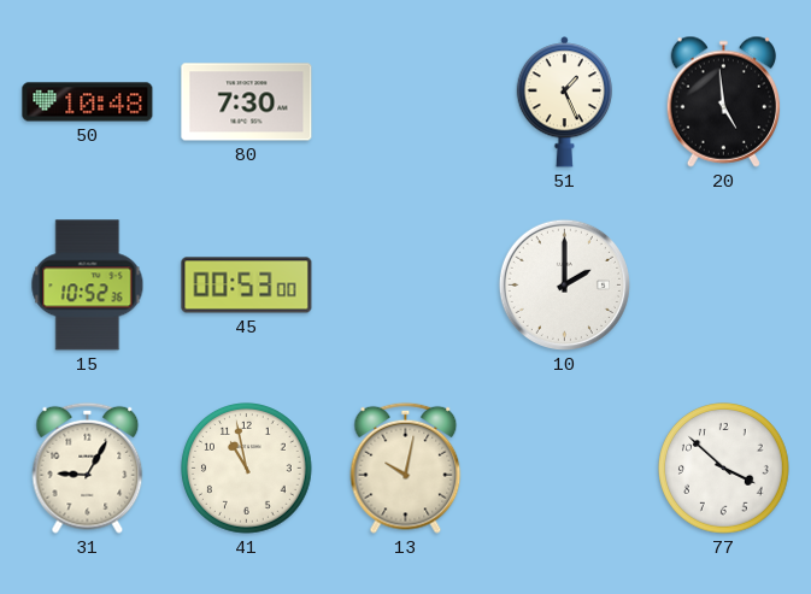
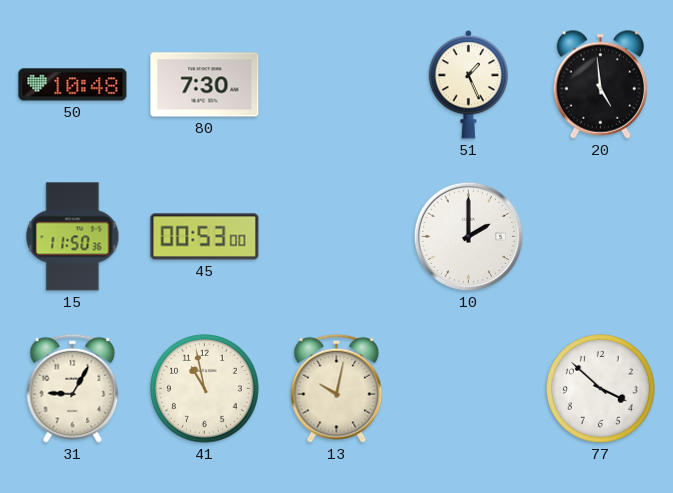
15: 10:52 -> 11:50
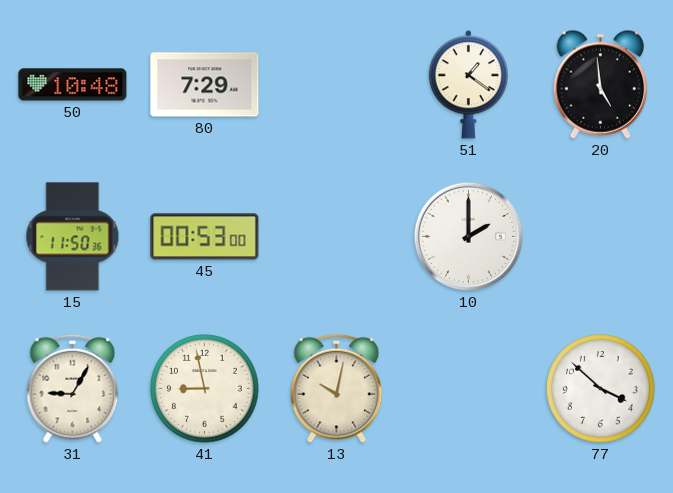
80: 7:30 -> 7:29
51: 1:26 -> 1:21
41: 10:58 -> 8:58
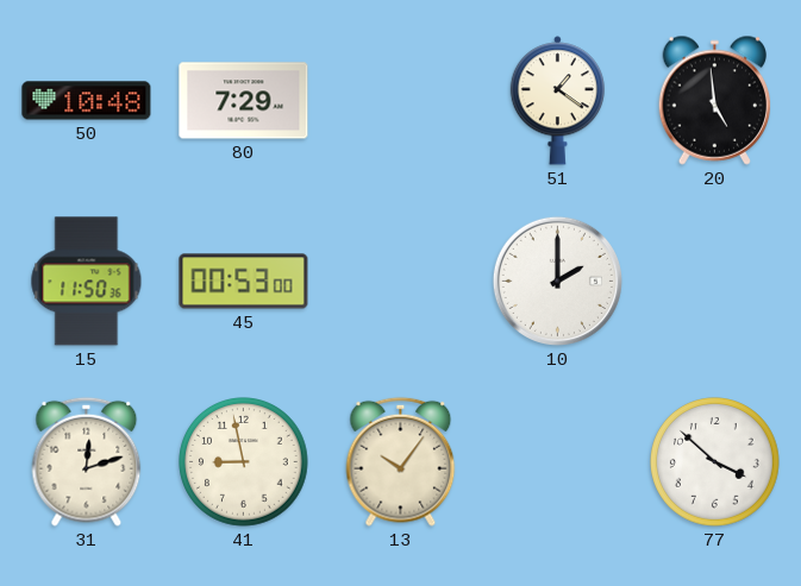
31: 9:05 -> 12:12
13: 10:02 -> 10:06
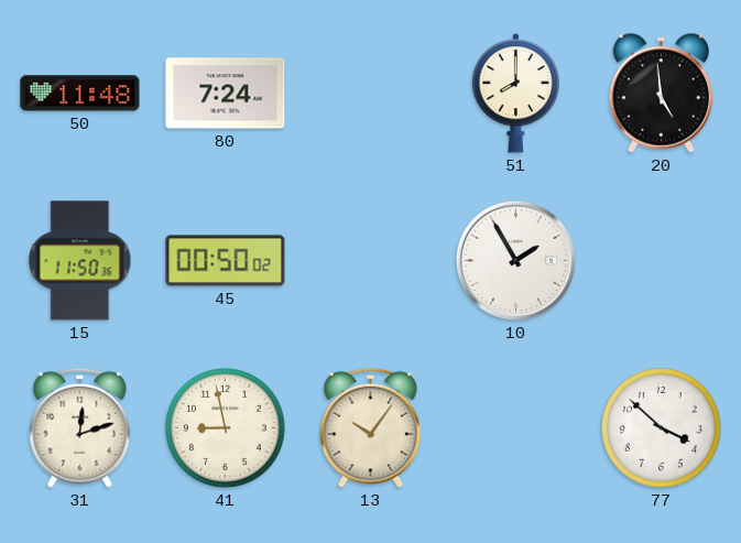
50: 10:48 -> 11:48
80: 7:29 -> 7:24
51: 1:21 -> 8:00
45: 00:53 -> 00:50
10: 2:00 -> 1:55
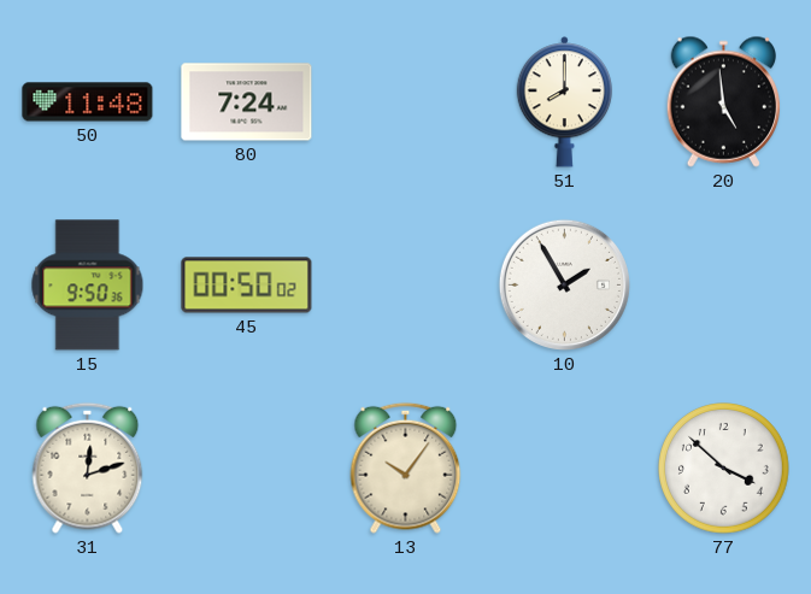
15: 11:50 -> 9:50
41: 8:58 -> none
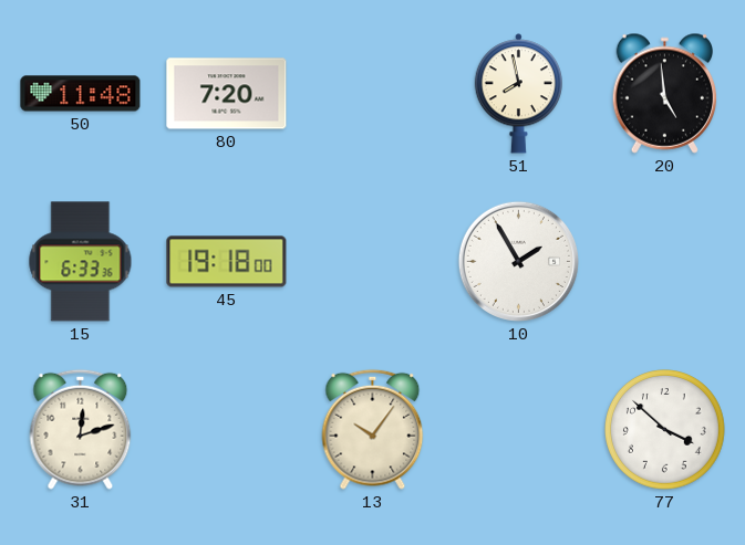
80: 7:24 -> 7:20
51: 8:00 -> 7:58
15: 9:50 -> 6:33
45: 00:50 -> 19:18
